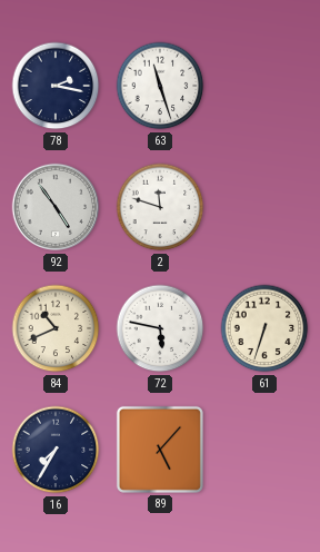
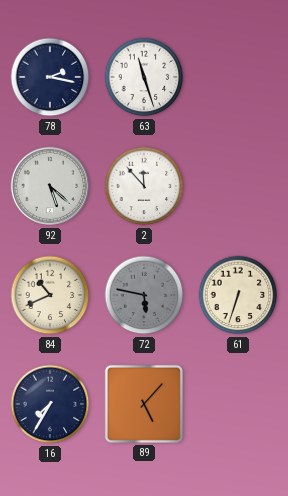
92: 4:54 -> 5:22
2: 11:48 -> 11:53
72 dial: white -> grey
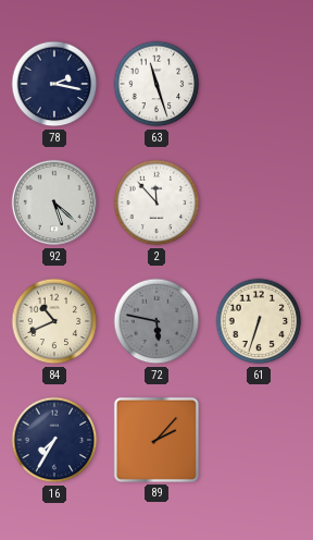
89: 5:07 -> 2:07
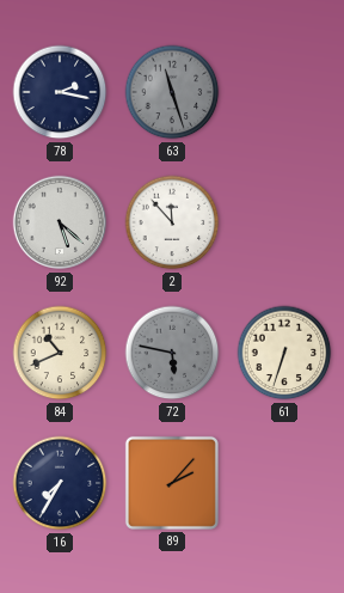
63 dial: white -> grey
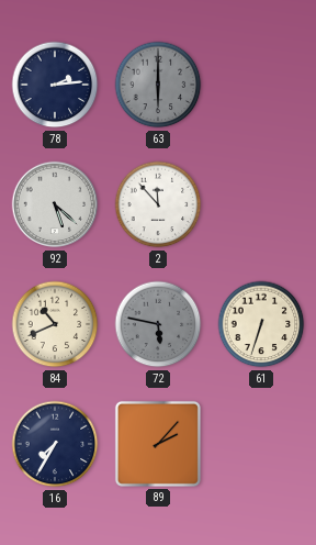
78: 2:17 -> 2:14
63: 11:27 -> 6:00
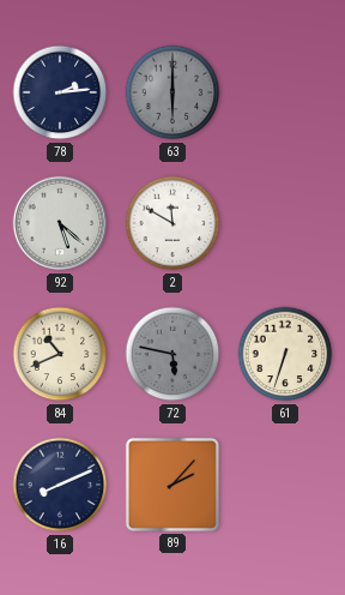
2: 11:53 -> 11:50
16: 7:35 -> 8:11
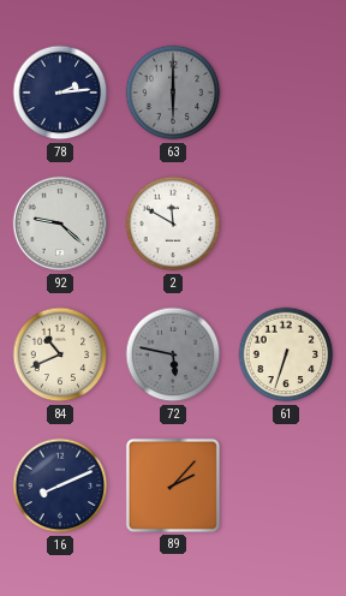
92: 5:22 -> 9:22
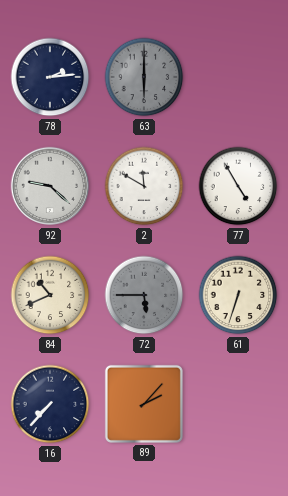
77: none -> 4:55
72: 5:47 -> 5:45
16: 8:11 -> 7:37
